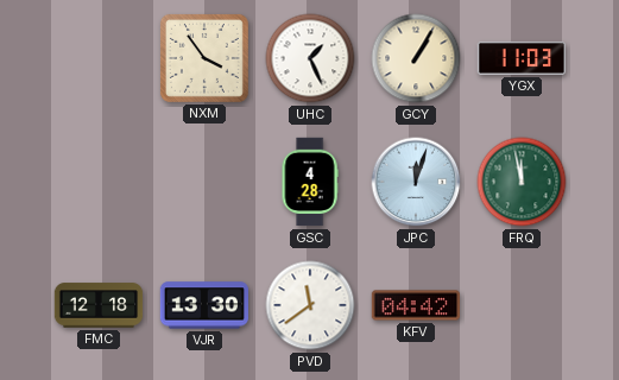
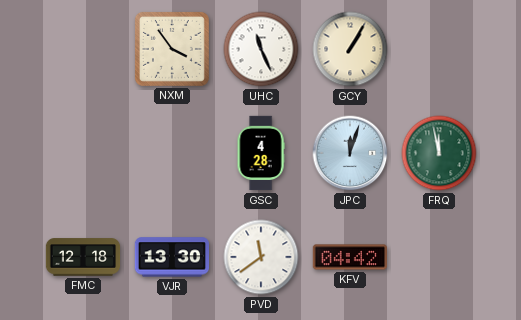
UHC: 1:26 -> 11:26
YGX: 11:03 -> none
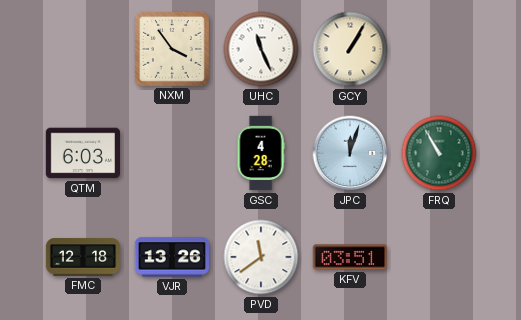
QTM: none -> 6:03
FRQ: 11:58 -> 10:55
VJR: 13:30 -> 13:26
KFV: 04:42 -> 03:51
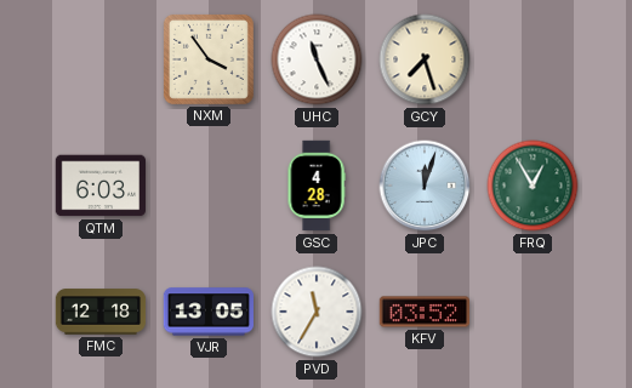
GCY: 1:05 -> 7:27
FRQ: 10:55 -> 12:55
VJR: 13:26 -> 13:05
PVD: 11:39 -> 11:35
KFV: 03:51 -> 03:52
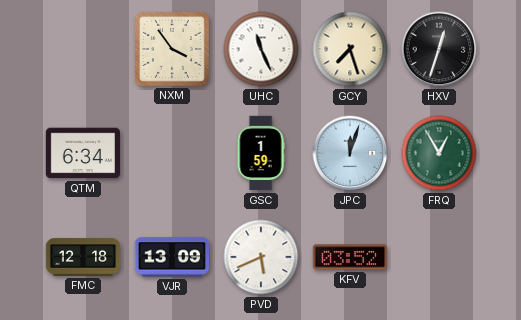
HXV: none -> 12:33
QTM: 6:03 -> 6:34
GSC: 4:28 -> 1:59
VJR: 13:05 -> 13:09
PVD: 11:35 -> 5:41
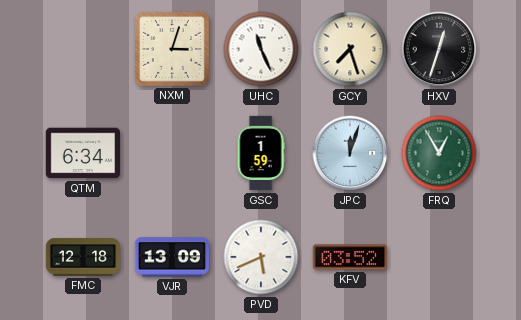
NXM: 3:54 -> 3:03
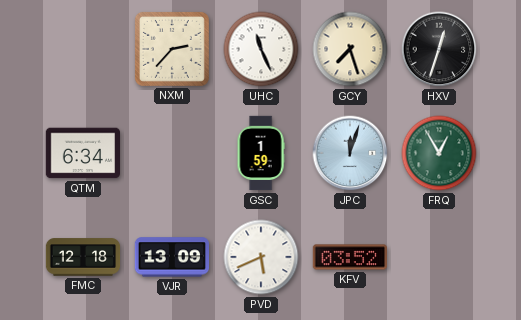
NXM: 3:03 -> 2:37
